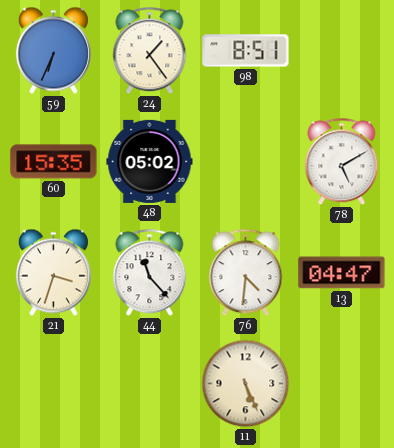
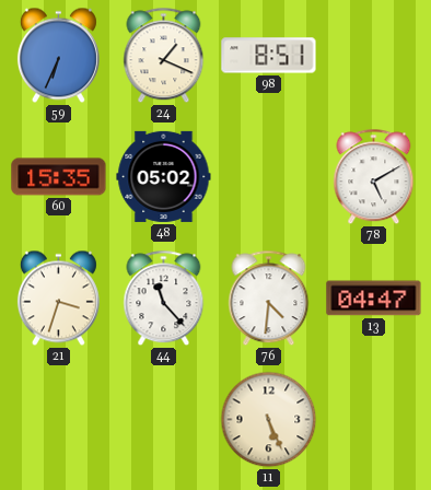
24: 1:24 -> 1:19
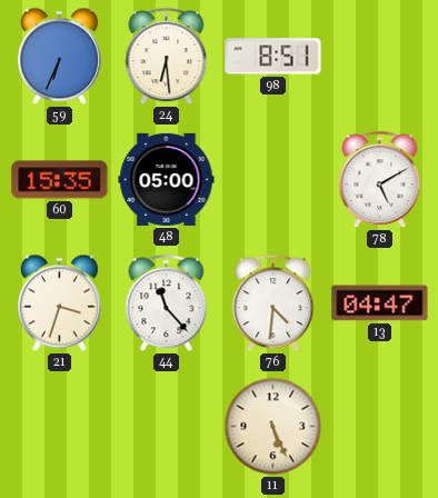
24: 1:19 -> 6:29
48: 05:02 -> 05:00
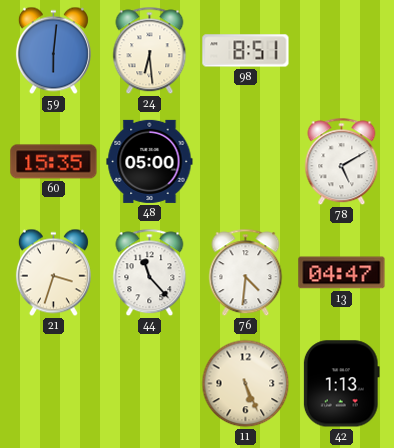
59: 6:34 -> 6:01
42: none -> 1:13
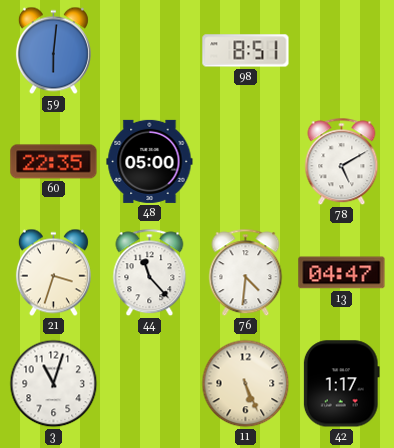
24: 6:29 -> none
60: 15:35 -> 22:35
3: none -> 11:03
42: 1:13 -> 1:17
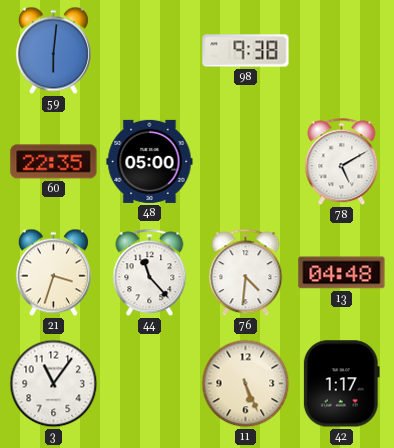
98: 8:51 -> 9:38
13: 04:47 -> 04:48
3: 11:03 -> 11:06
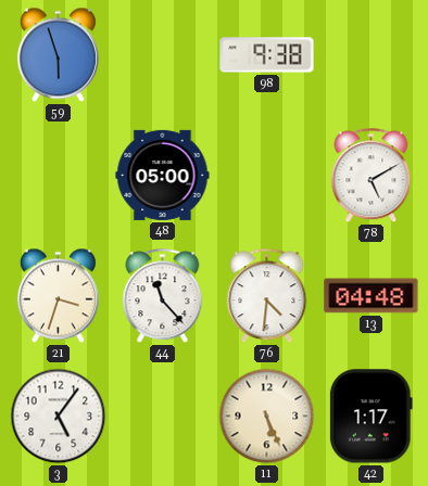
59: 6:01 -> 5:57
60: 22:35 -> none
3: 11:06 -> 5:06
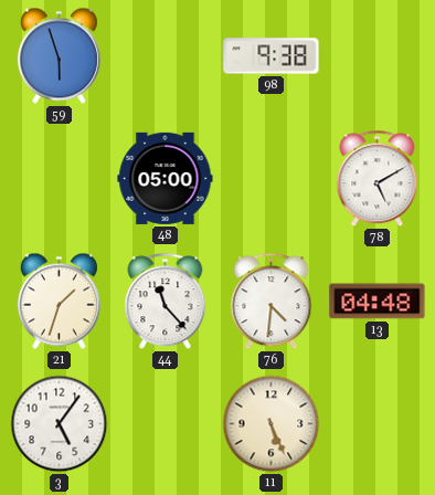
21: 3:33 -> 1:33
42: 1:17 -> none
